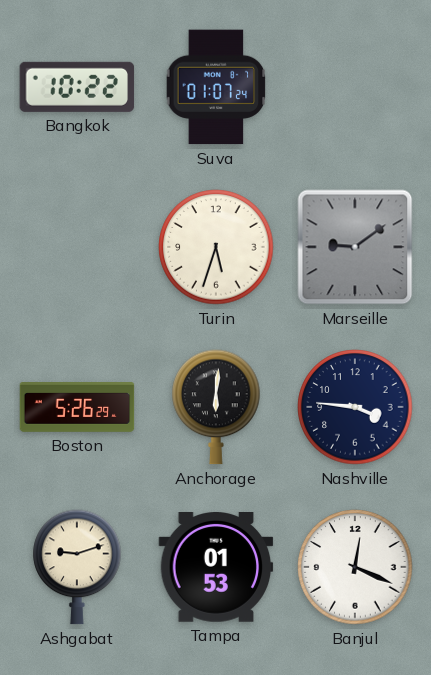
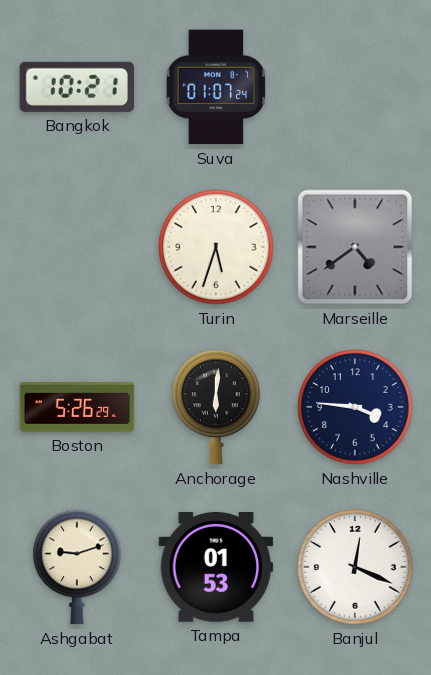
Bangkok: 10:22 -> 10:21
Marseille: 9:09 -> 4:39
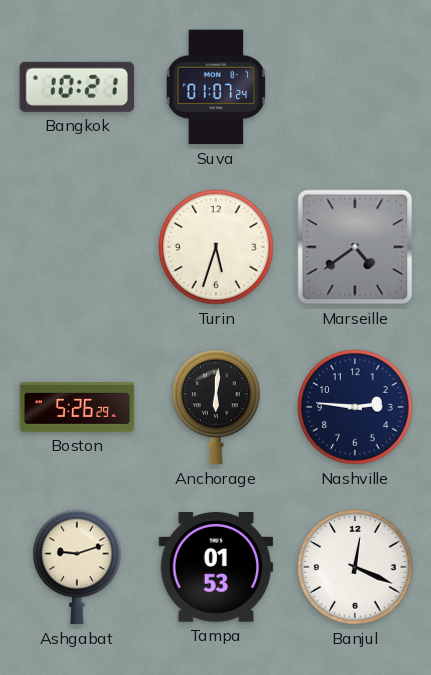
Nashville: 3:46 -> 2:46
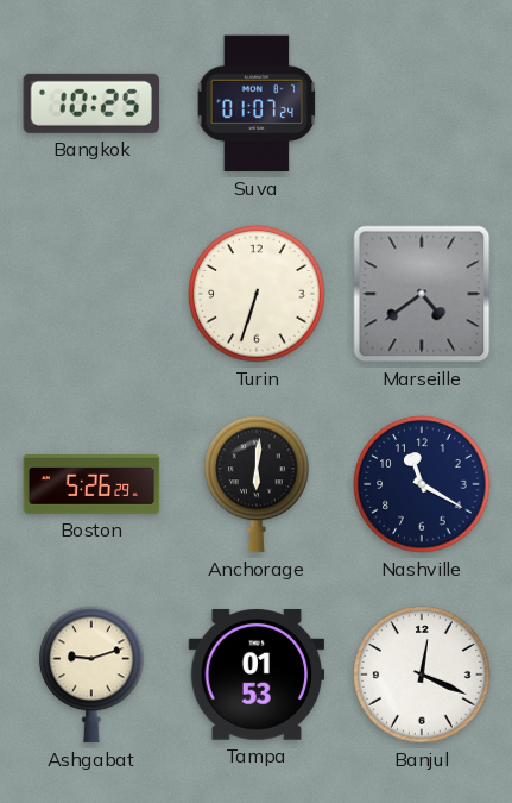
Bangkok: 10:21 -> 10:25
Turin: 5:33 -> 6:33
Nashville: 2:46 -> 11:20
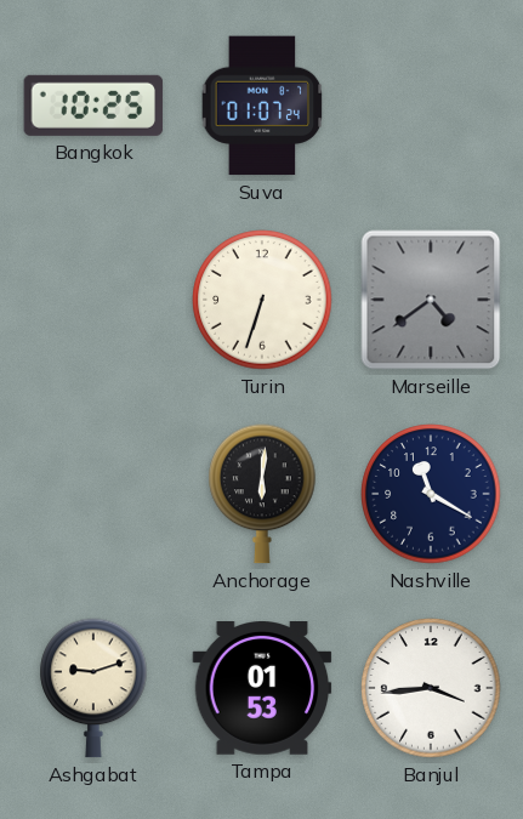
Boston: 5:26 -> none
Banjul: 12:19 -> 3:44
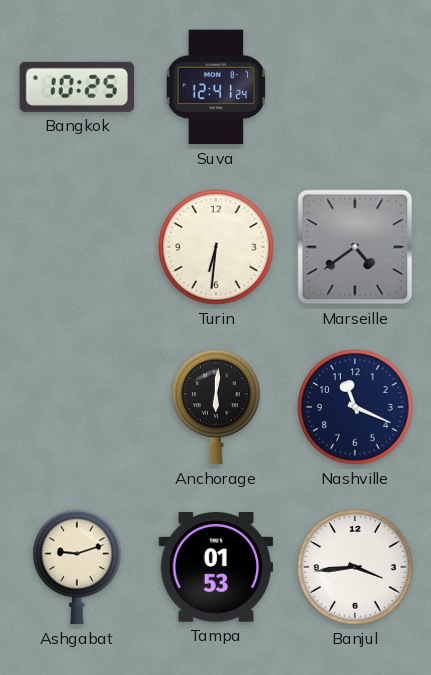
Suva: 01:07 -> 12:41
Turin: 6:33 -> 6:31
Nashville: 11:20 -> 11:19
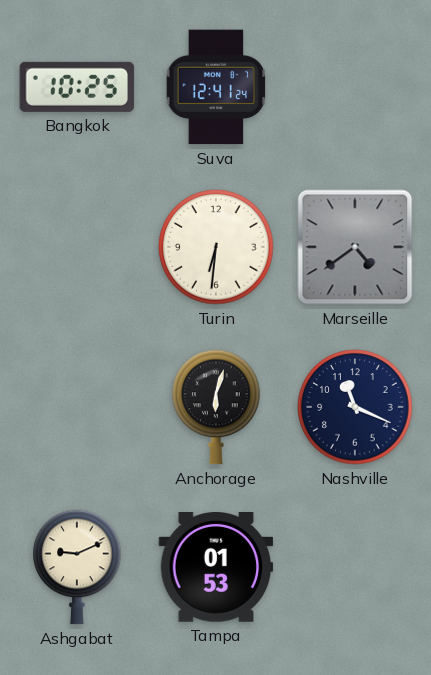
Anchorage: 6:01 -> 6:03
Ashgabat: 9:12 -> 9:11
Banjul: 3:44 -> none
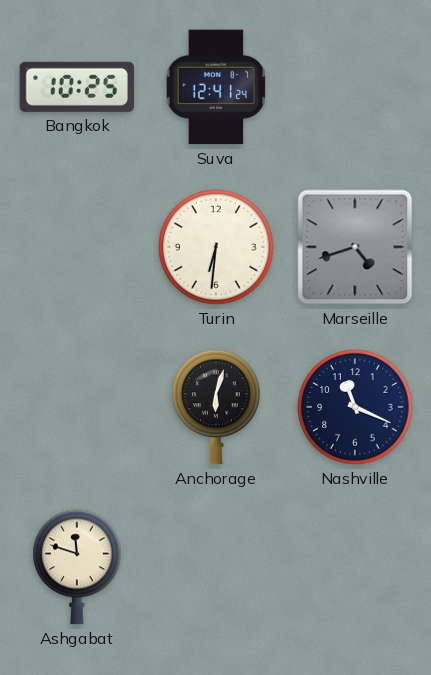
Marseille: 4:39 -> 4:42
Ashgabat: 9:11 -> 11:48
Tampa: 01:53 -> none
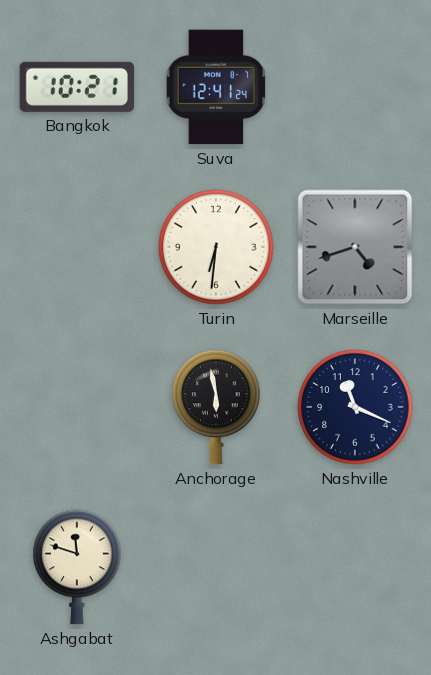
Bangkok: 10:25 -> 10:21
Anchorage: 6:03 -> 5:58
